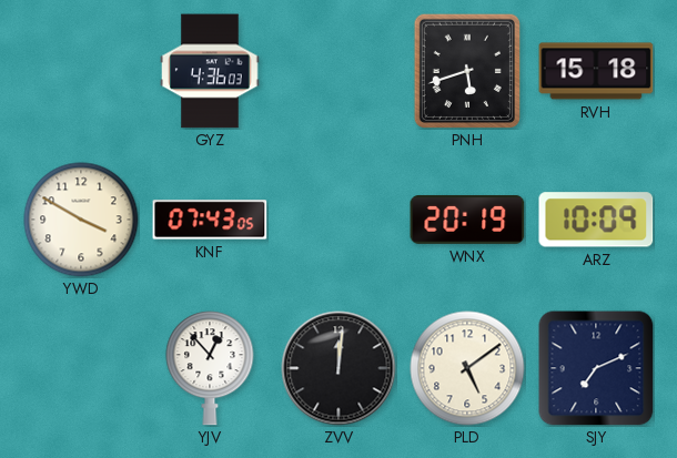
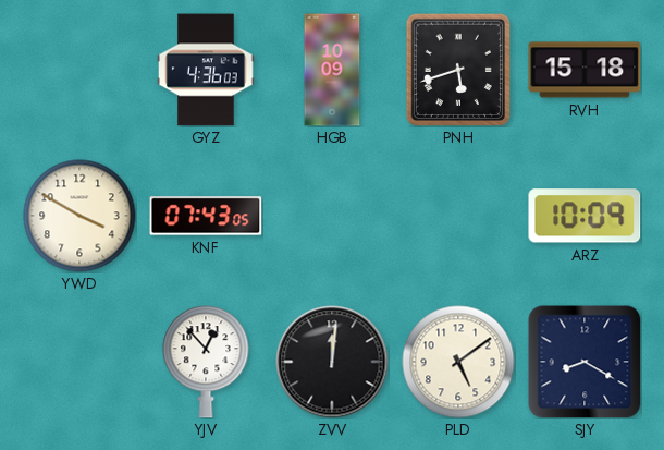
HGB: none -> 10:09
WNX: 20:19 -> none
SJY: 7:11 -> 8:20
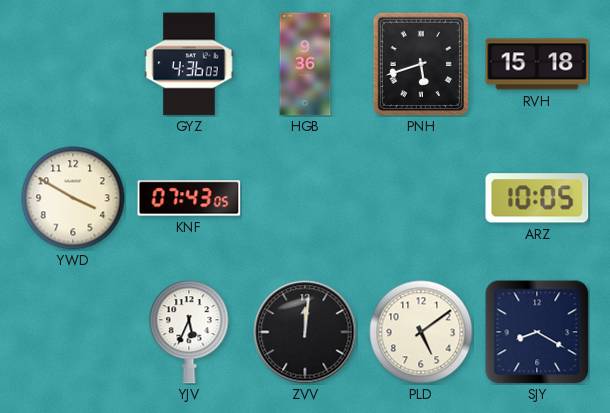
HGB: 10:09 -> 9:36
ARZ: 10:09 -> 10:05
YJV: 12:53 -> 5:34
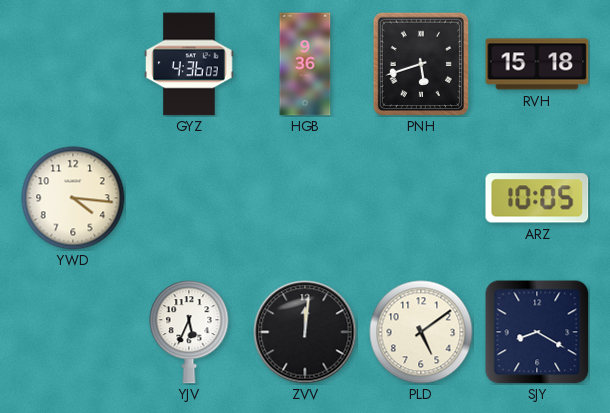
YWD: 3:50 -> 4:16
KNF: 07:43 -> none
